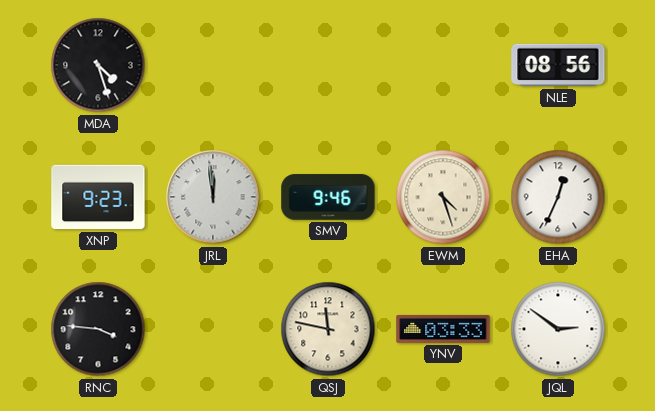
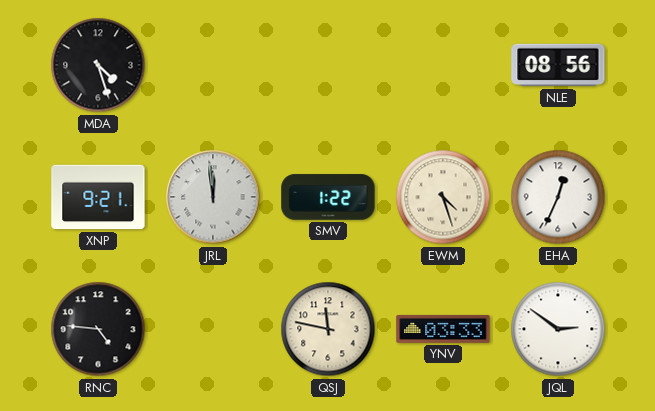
XNP: 9:23 -> 9:21
SMV: 9:46 -> 1:22
RNC: 3:46 -> 4:46
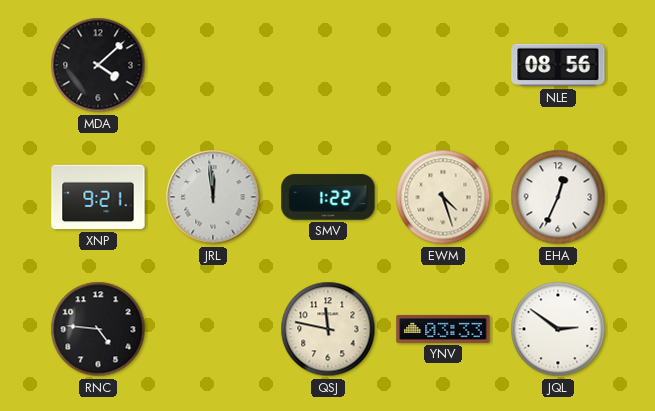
MDA: 4:27 -> 4:08
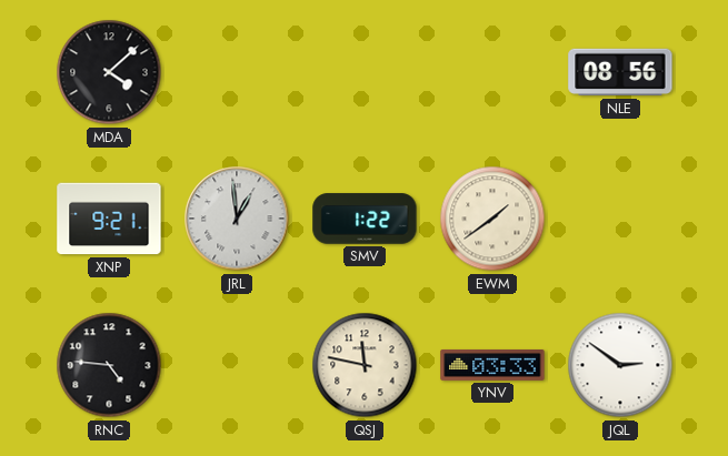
JRL: 11:59 -> 12:59
EWM: 4:27 -> 1:39
EHA: 12:34 -> none
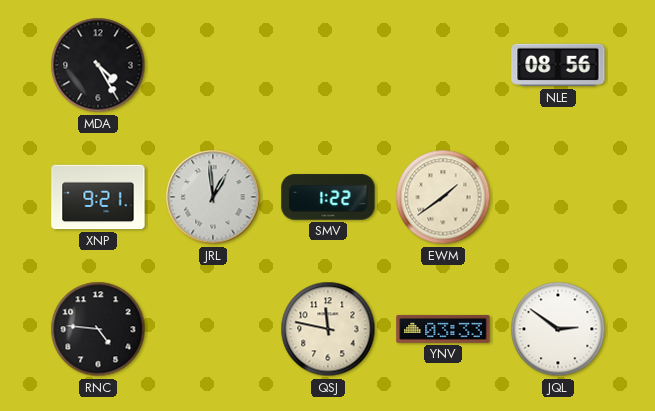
MDA: 4:08 -> 4:25
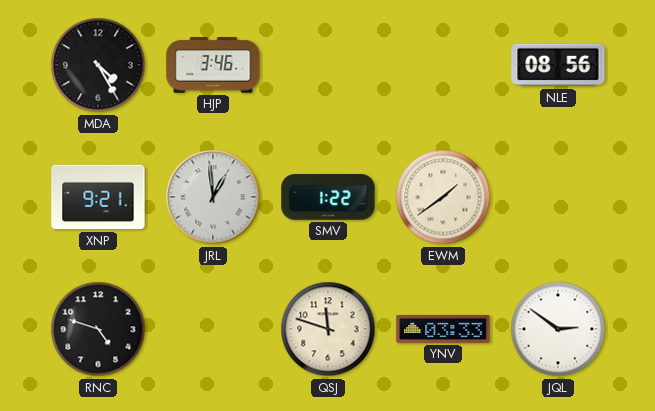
HJP: none -> 3:46
RNC: 4:46 -> 4:48
QSJ: 11:47 -> 11:48
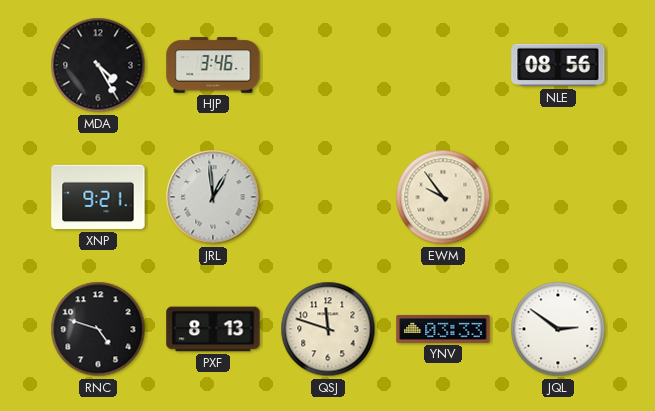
SMV: 1:22 -> none
EWM: 1:39 -> 9:54
PXF: none -> 8:13
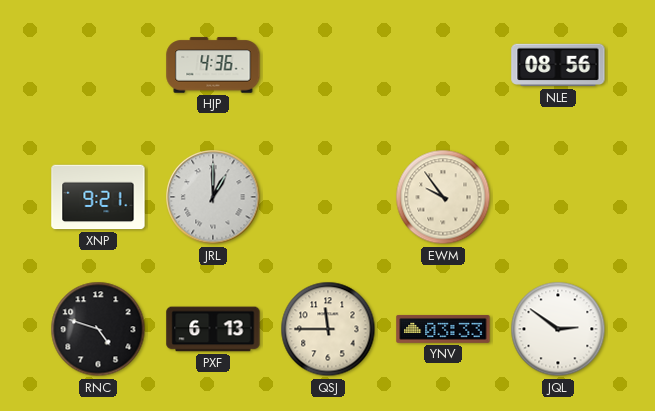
MDA: 4:25 -> none
HJP: 3:46 -> 4:36
JRL: 12:59 -> 1:00
PXF: 8:13 -> 6:13
QSJ: 11:48 -> 11:45
